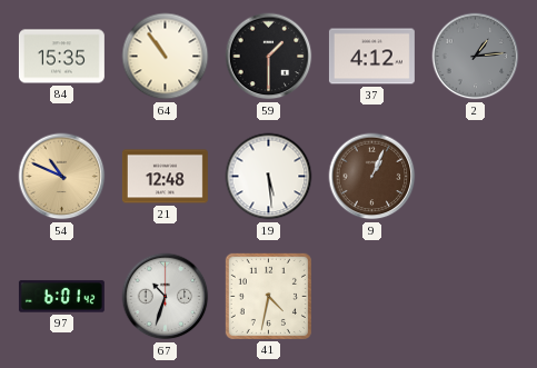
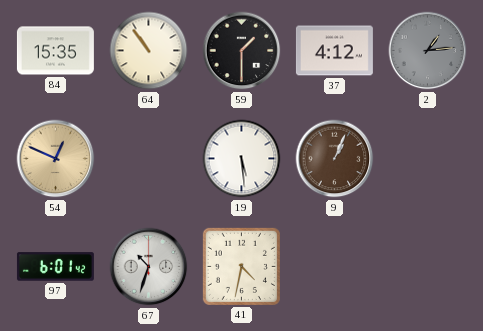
54: 10:49 -> 12:49
21: 12:48 -> none
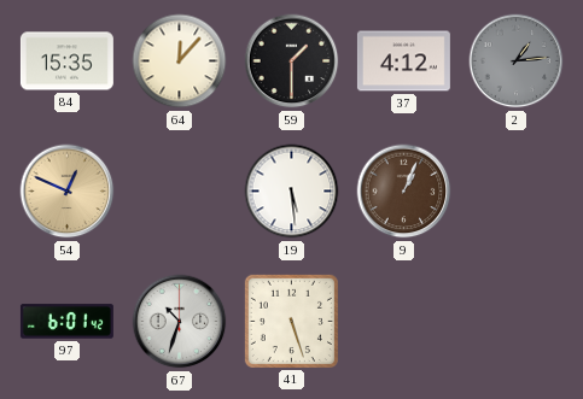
64: 10:54 -> 12:07
41: 4:32 -> 5:27
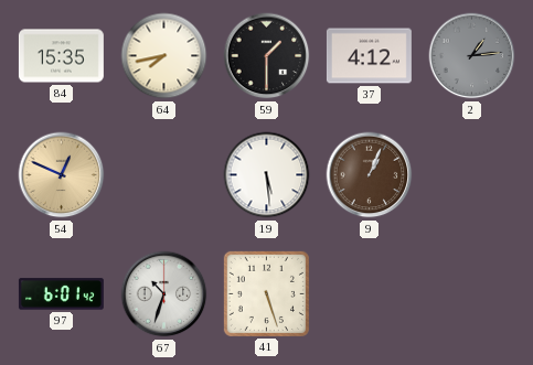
64: 12:07 -> 7:43
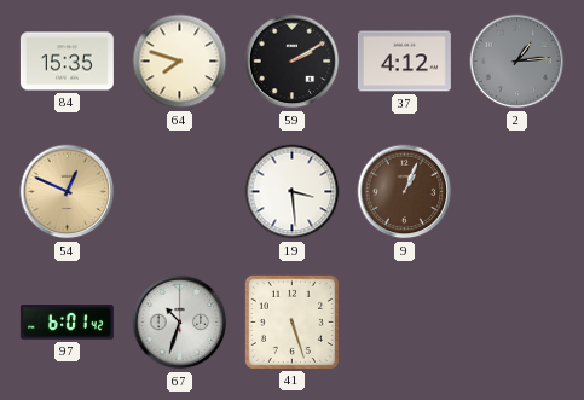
64: 7:43 -> 7:48
59: 1:30 -> 2:10
19: 5:29 -> 3:29
